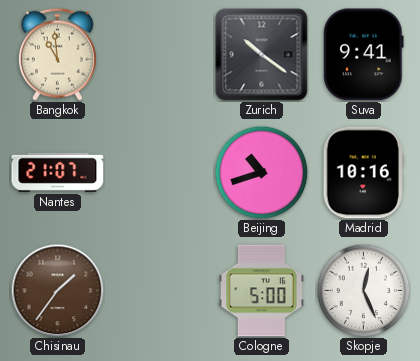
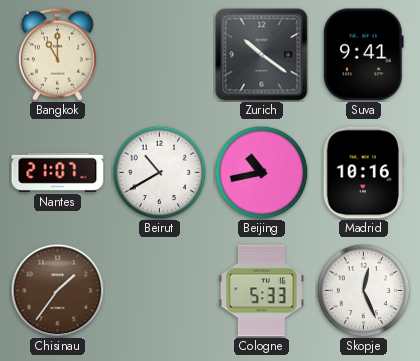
Bangkok: 10:59 -> 11:00
Beirut: none -> 10:40
Beijing: 10:42 -> 10:43
Cologne: 5:00 -> 5:33
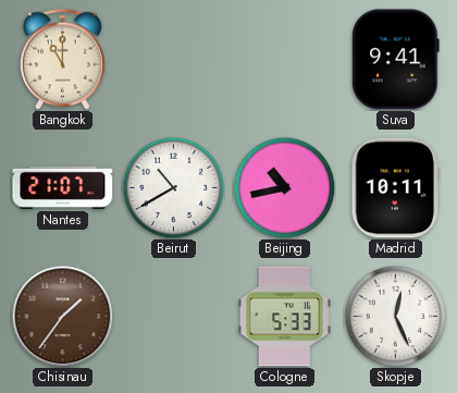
Zurich: 10:21 -> none
Madrid: 10:16 -> 10:11
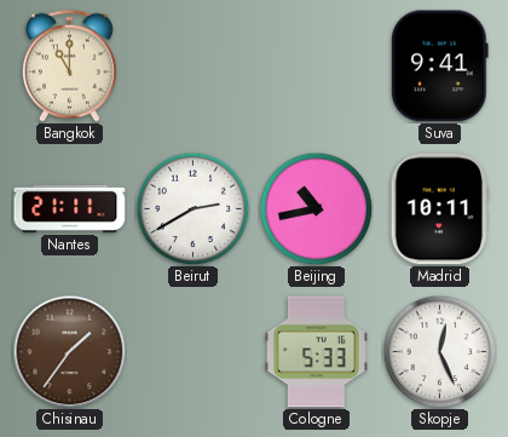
Nantes: 21:07 -> 21:11
Beirut: 10:40 -> 2:40
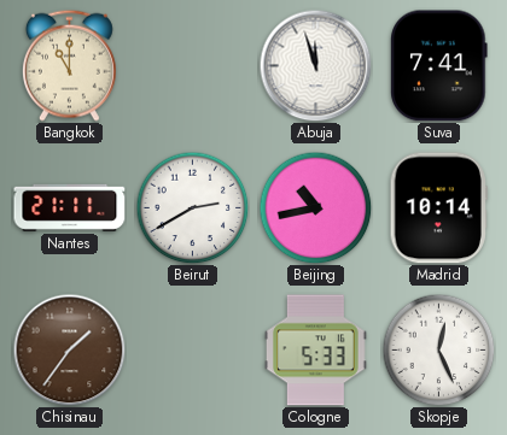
Abuja: none -> 11:57
Suva: 9:41 -> 7:41
Madrid: 10:11 -> 10:14
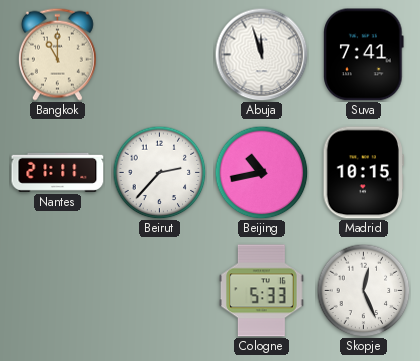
Beirut: 2:40 -> 2:37
Madrid: 10:14 -> 10:15
Chisinau: 1:36 -> none
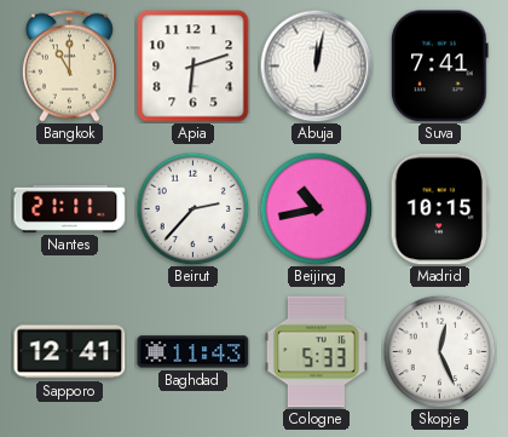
Apia: none -> 6:12
Abuja: 11:57 -> 12:02
Sapporo: none -> 12:41
Baghdad: none -> 11:43
